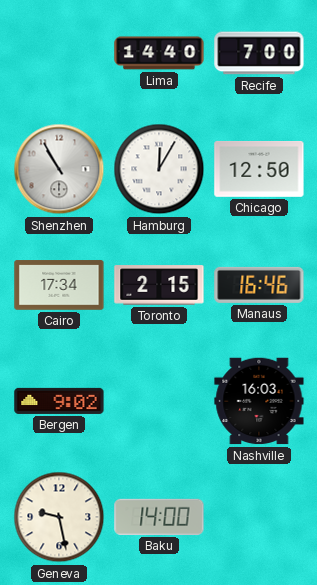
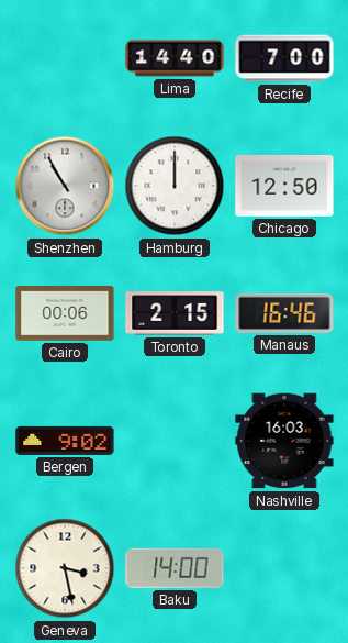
Hamburg: 12:05 -> 12:00
Cairo: 17:34 -> 00:06
Geneva: 9:28 -> 3:28
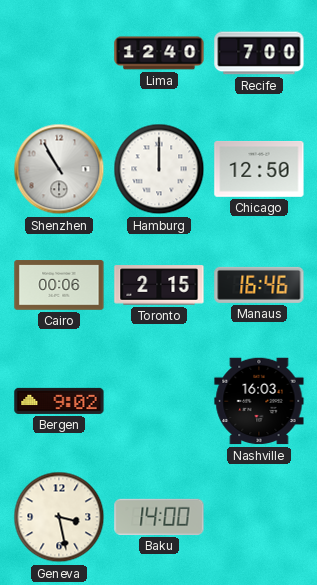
Lima: 14:40 -> 12:40
